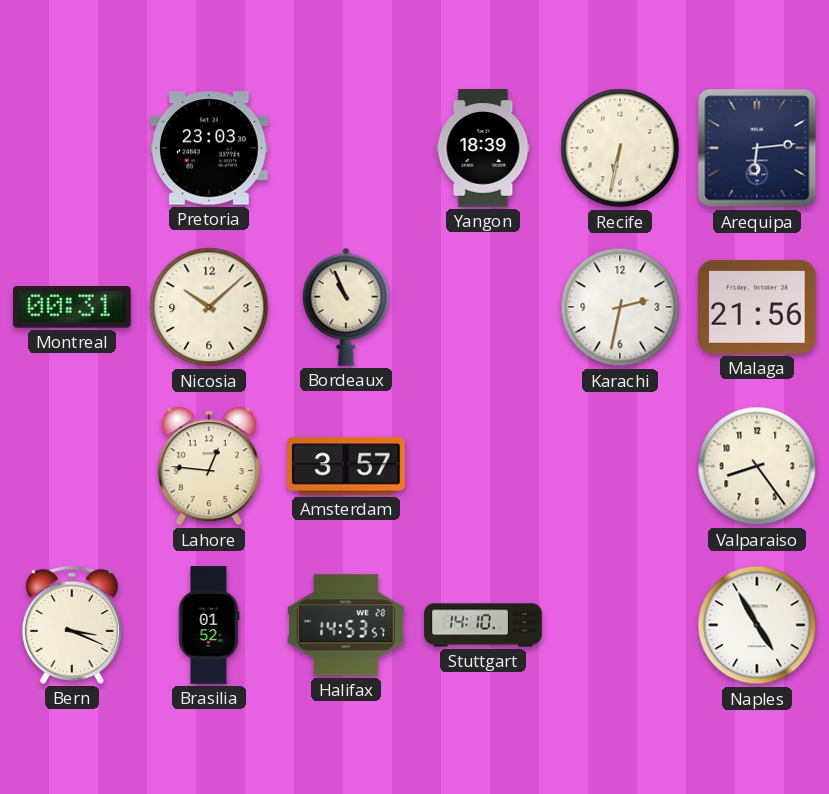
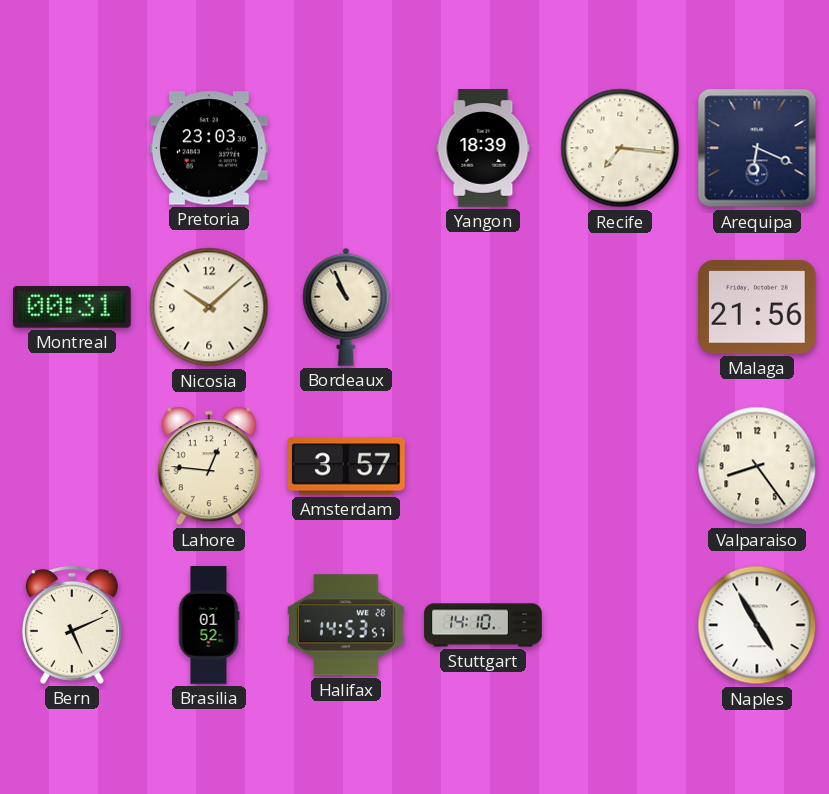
Recife: 6:32 -> 7:16
Arequipa: 6:14 -> 6:19
Karachi: 2:32 -> none
Bern: 3:19 -> 5:11
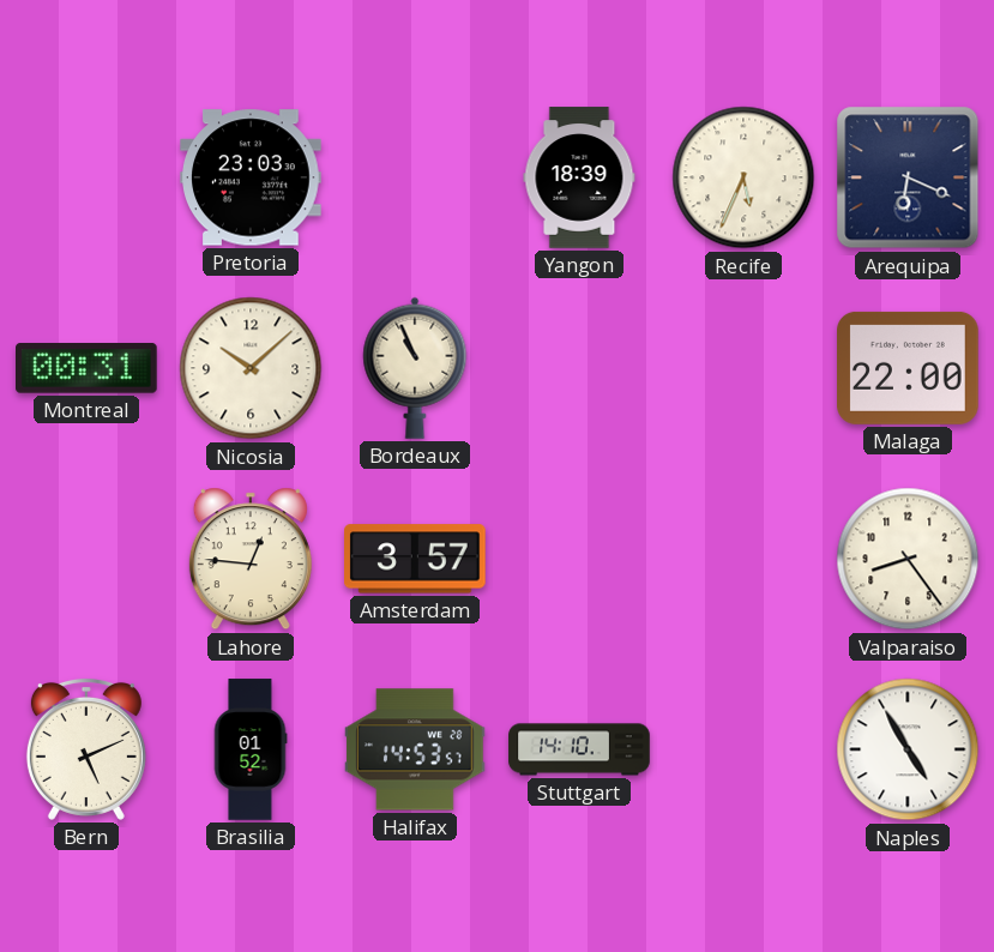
Recife: 7:16 -> 5:34
Malaga: 21:56 -> 22:00
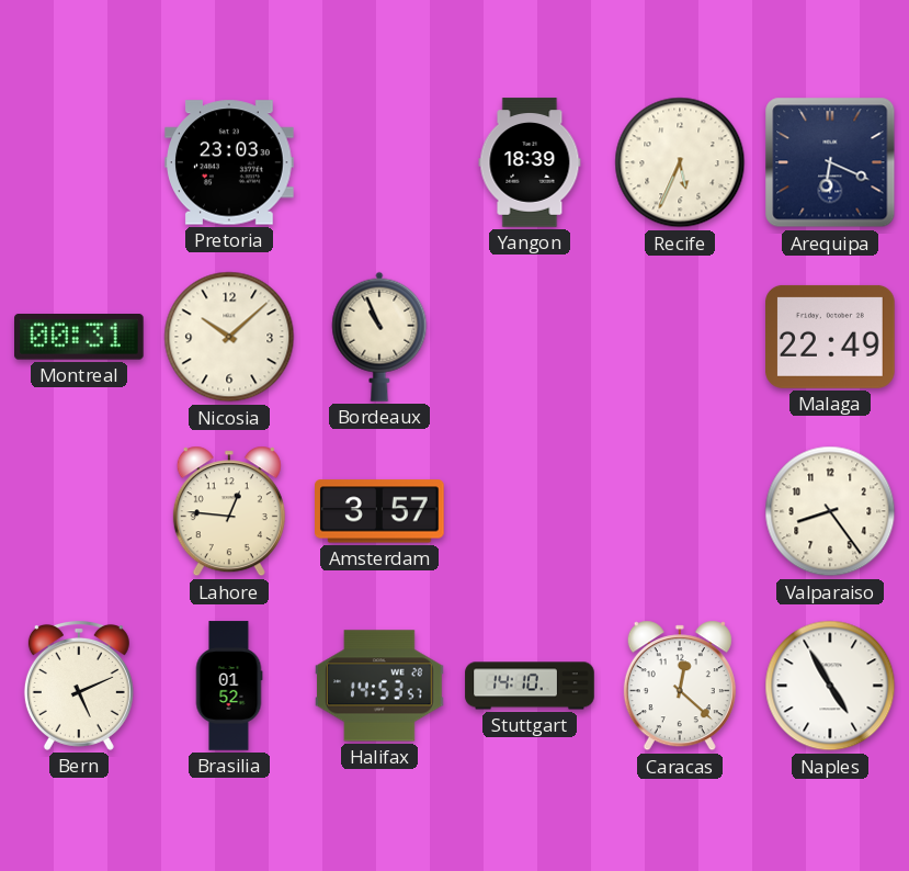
Malaga: 22:00 -> 22:49
Caracas: none -> 12:22
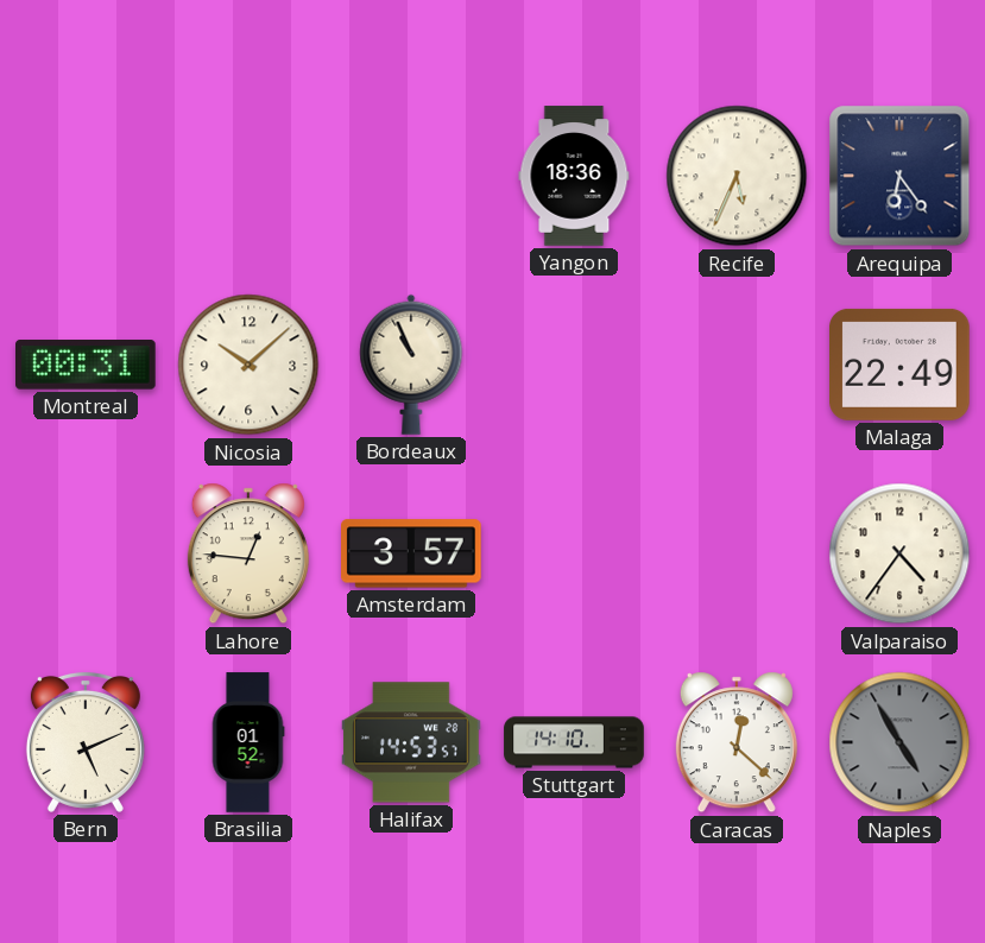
Pretoria: 23:03 -> none
Yangon: 18:39 -> 18:36
Arequipa: 6:19 -> 6:24
Valparaiso: 8:24 -> 4:36
Naples dial: white -> grey
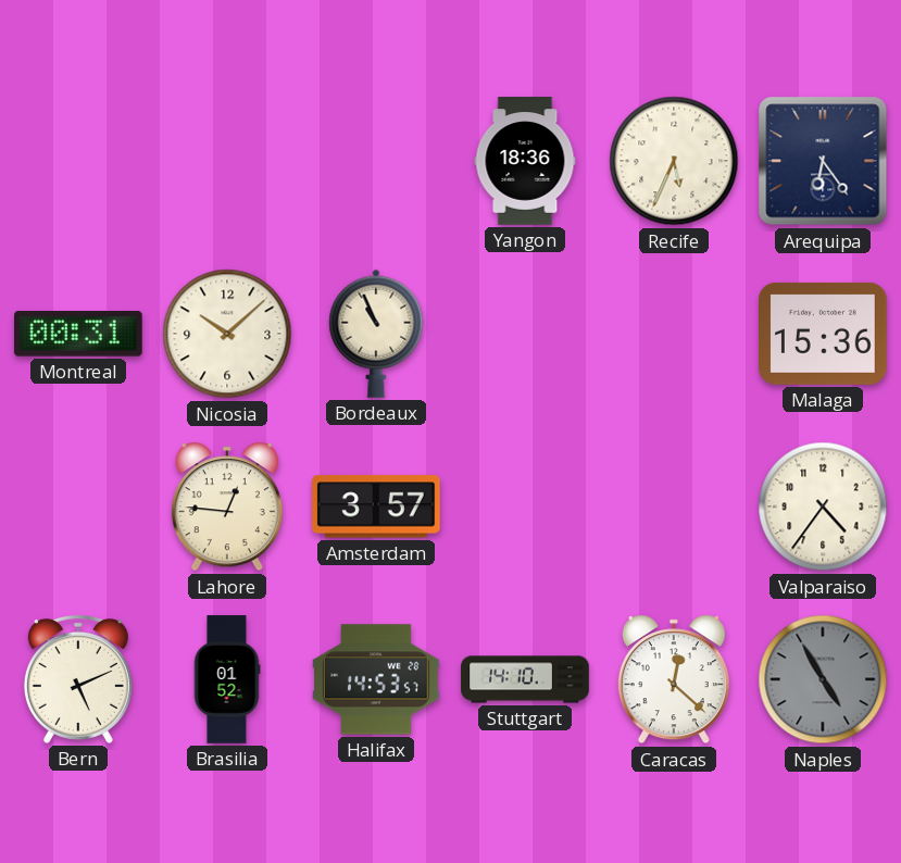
Malaga: 22:49 -> 15:36
